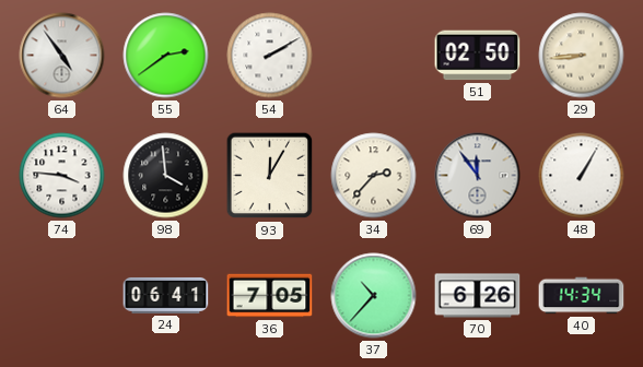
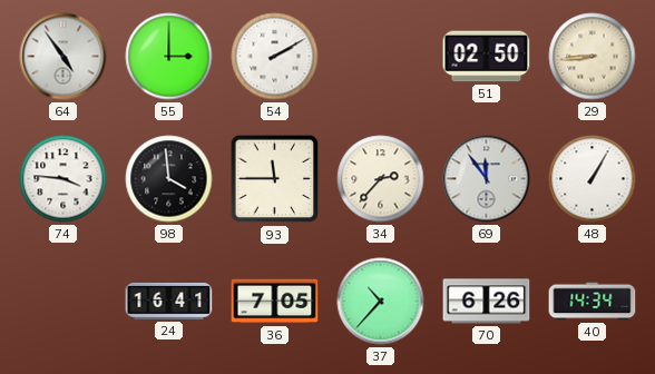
55: 2:39 -> 3:00
93: 12:05 -> 11:45
24: 06:41 -> 16:41
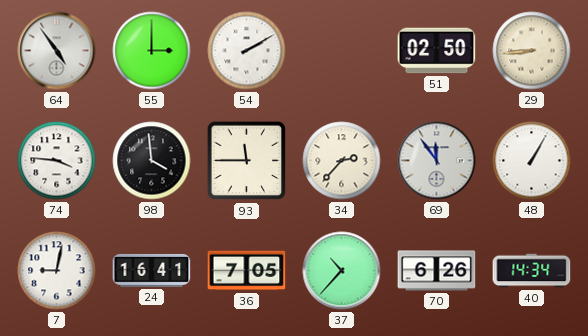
7: none -> 9:02
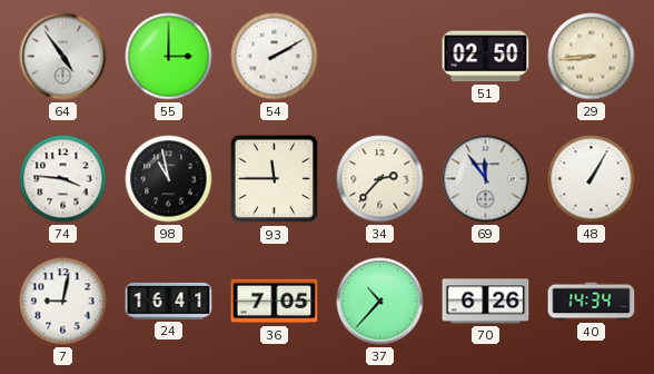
98: 3:59 -> 10:58
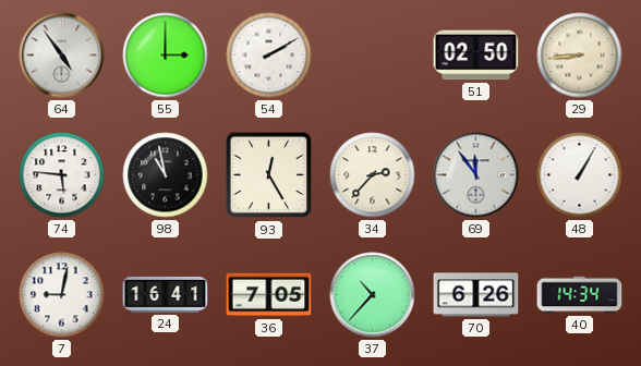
74: 3:46 -> 5:46
93: 11:45 -> 12:25
